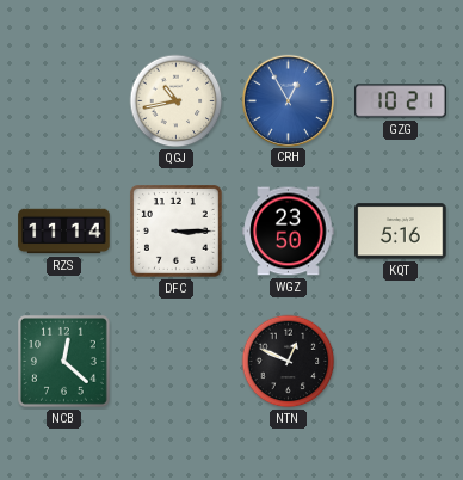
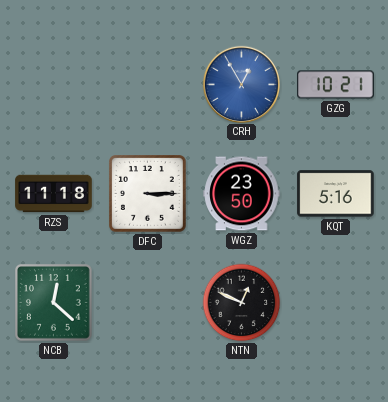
QGJ: 10:43 -> none
RZS: 11:14 -> 11:18
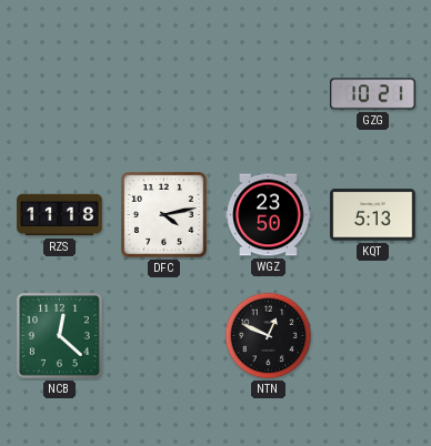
CRH: 12:55 -> none
DFC: 3:15 -> 4:13
KQT: 5:16 -> 5:13
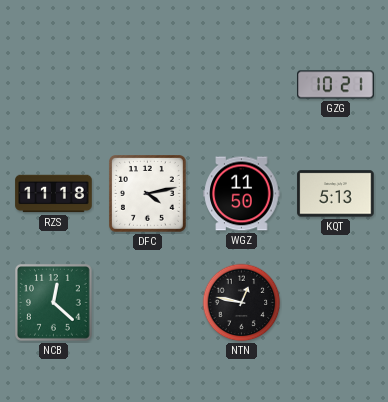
WGZ: 23:50 -> 11:50
NTN: 12:49 -> 12:47
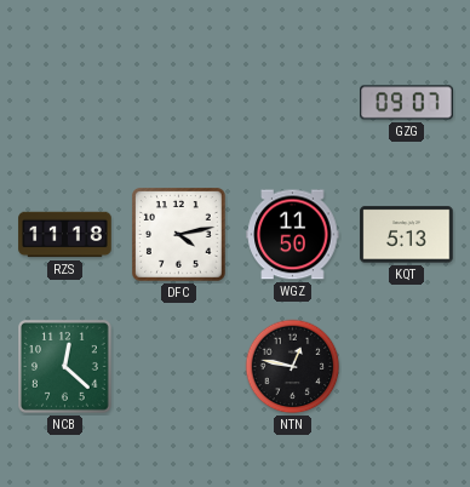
GZG: 10:21 -> 09:07
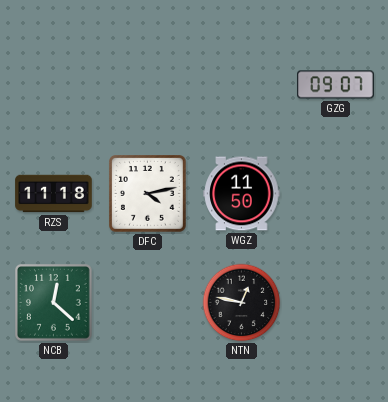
KQT: 5:13 -> none
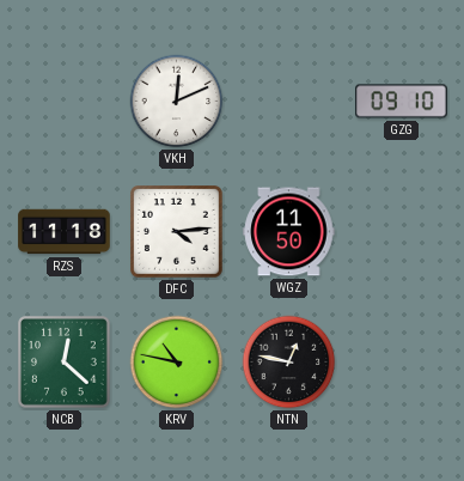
VKH: none -> 12:11
GZG: 09:07 -> 09:10
DFC: 4:13 -> 4:14
KRV: none -> 10:47
